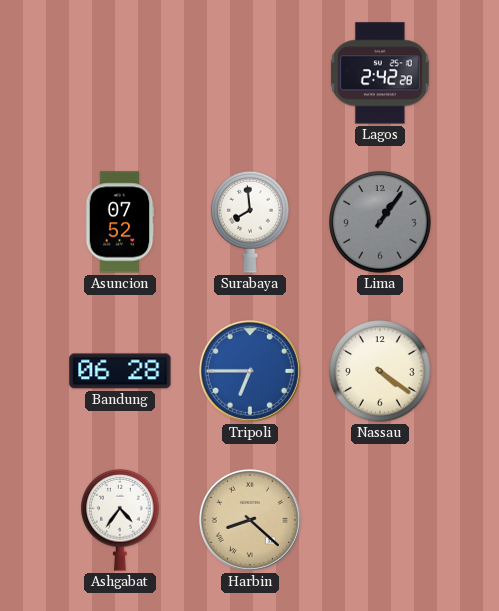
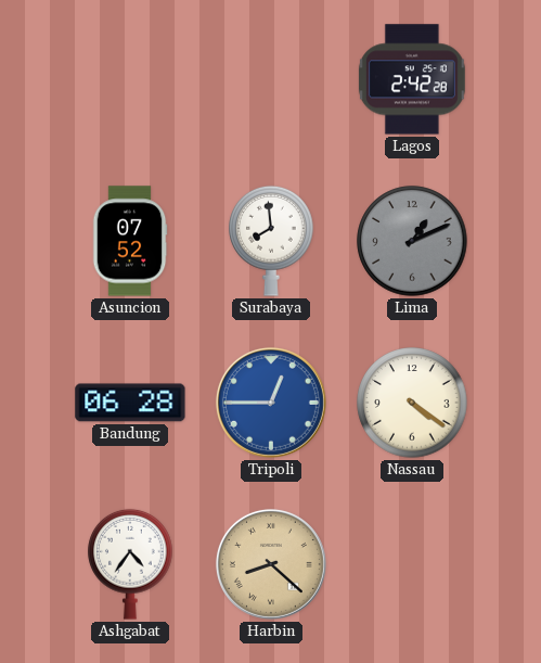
Lima: 1:06 -> 1:11
Tripoli: 6:45 -> 12:45
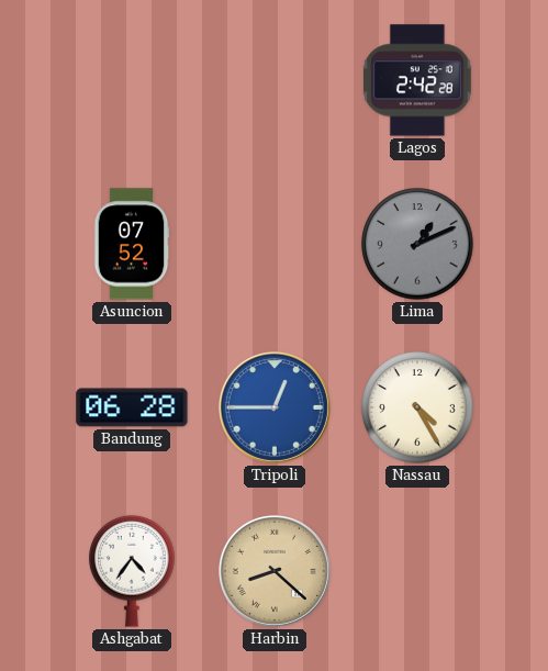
Surabaya: 7:59 -> none
Nassau: 4:21 -> 4:25
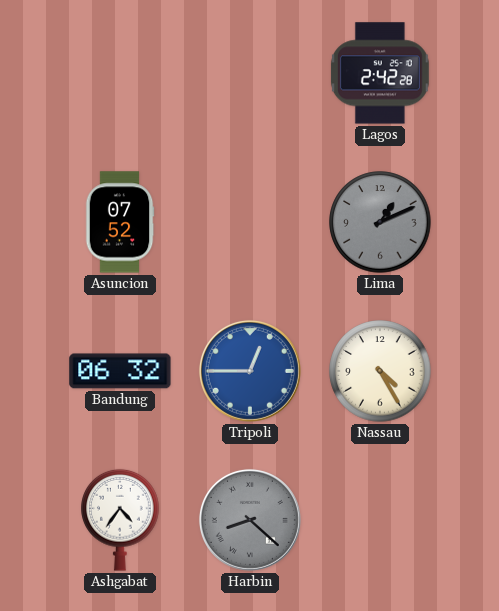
Bandung: 06:28 -> 06:32
Harbin dial: champagne -> grey
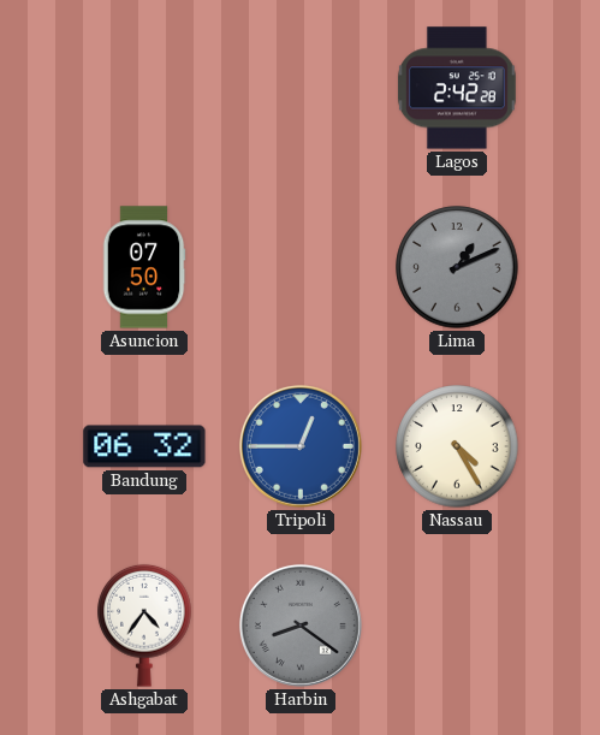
Asuncion: 07:52 -> 07:50
Harbin: 8:22 -> 8:21
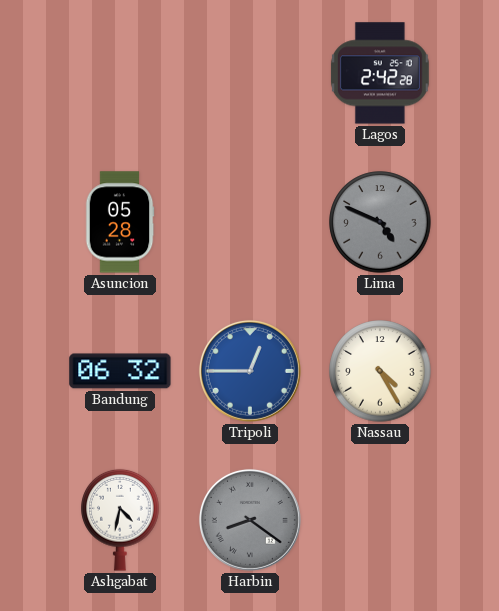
Asuncion: 07:50 -> 05:28
Lima: 1:11 -> 4:49
Ashgabat: 4:36 -> 4:32
